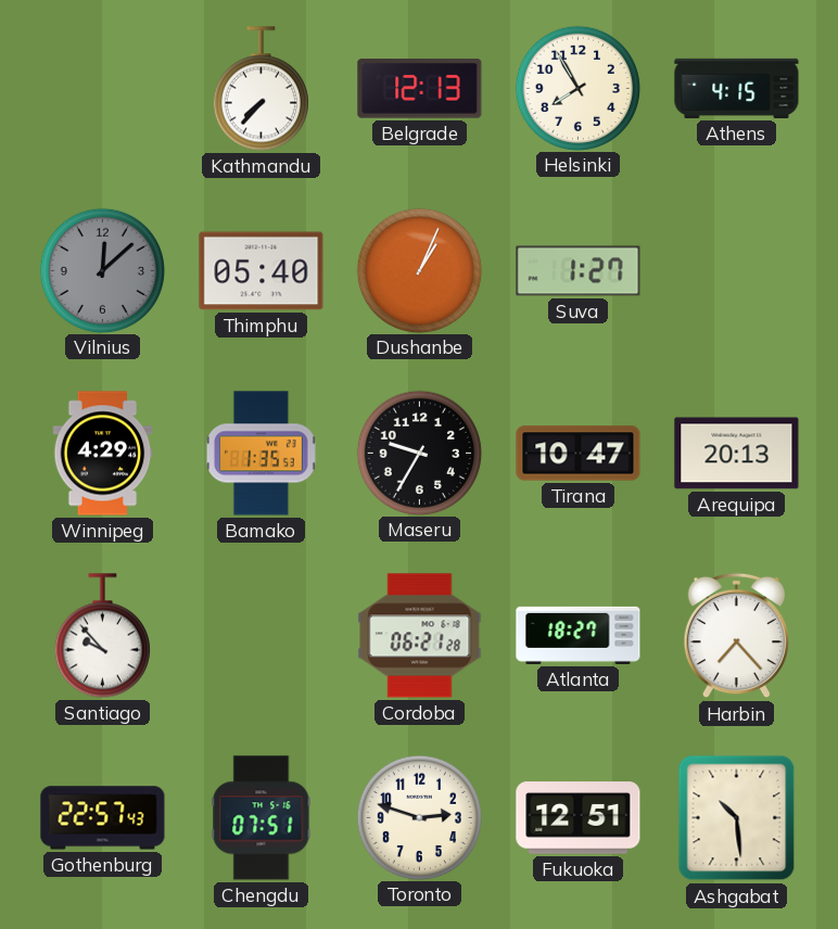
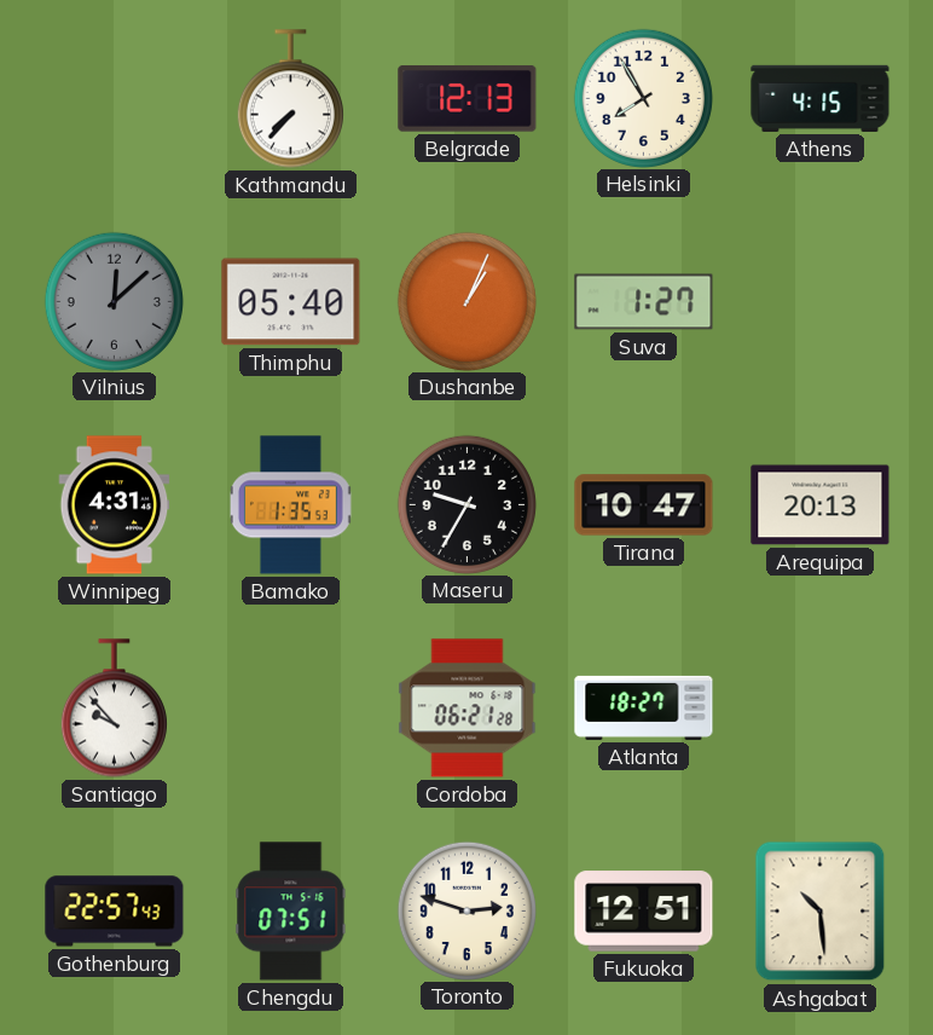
Winnipeg: 4:29 -> 4:31
Harbin: 7:23 -> none
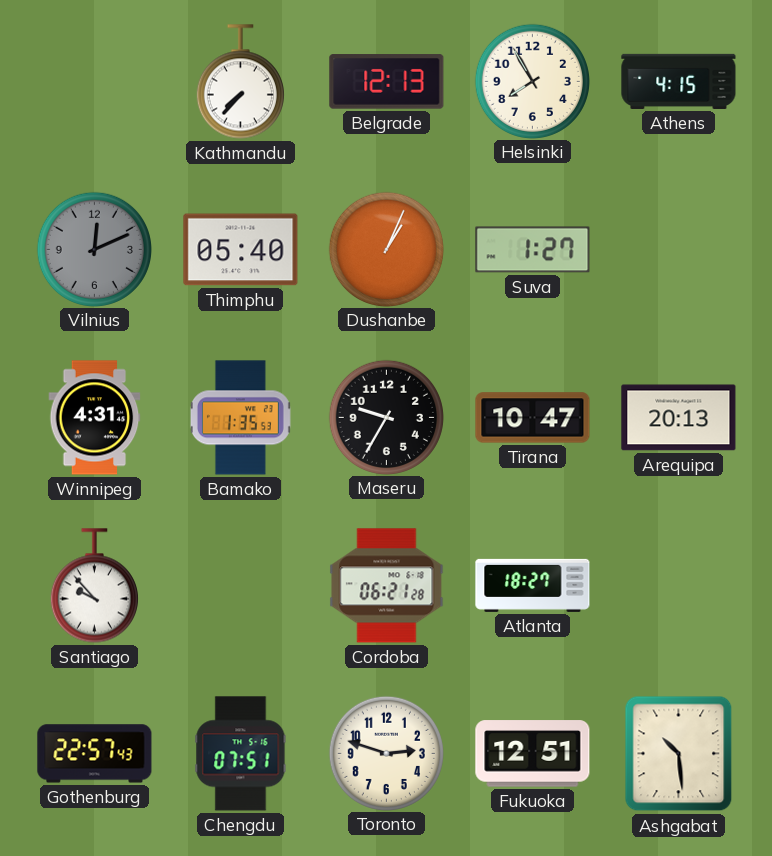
Vilnius: 12:08 -> 12:11
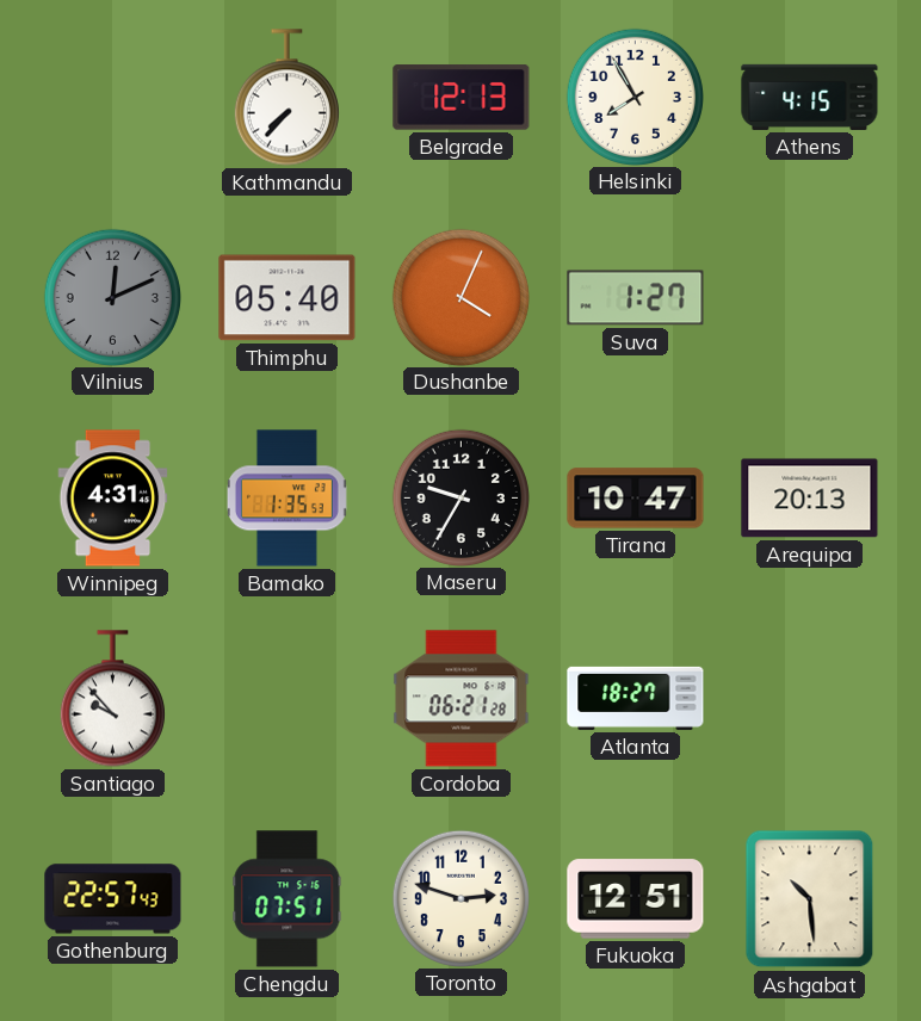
Dushanbe: 1:04 -> 4:04
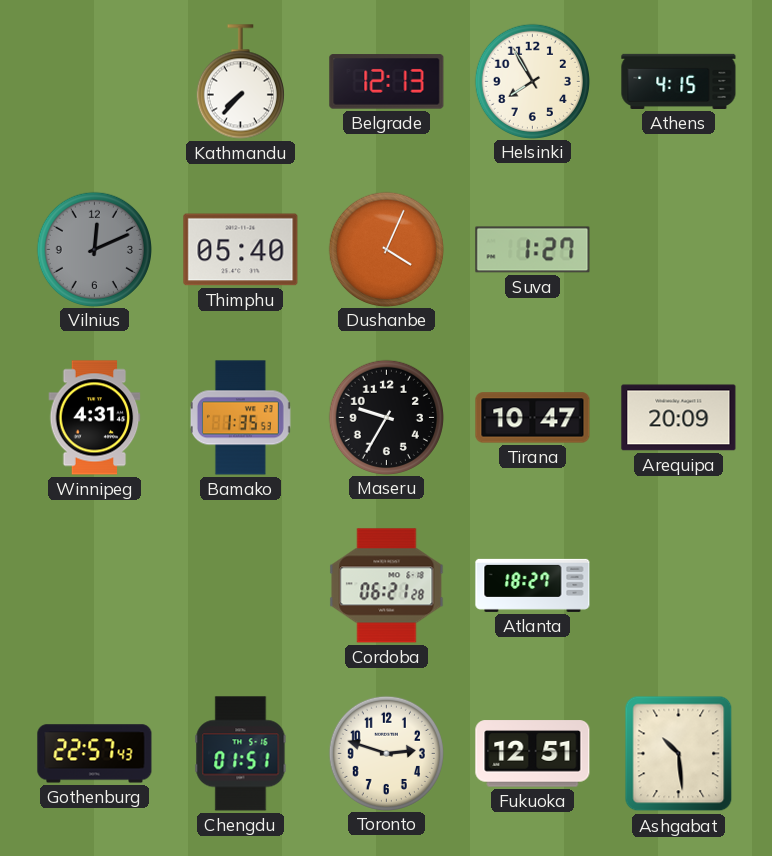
Arequipa: 20:13 -> 20:09
Santiago: 9:53 -> none
Chengdu: 07:51 -> 01:51
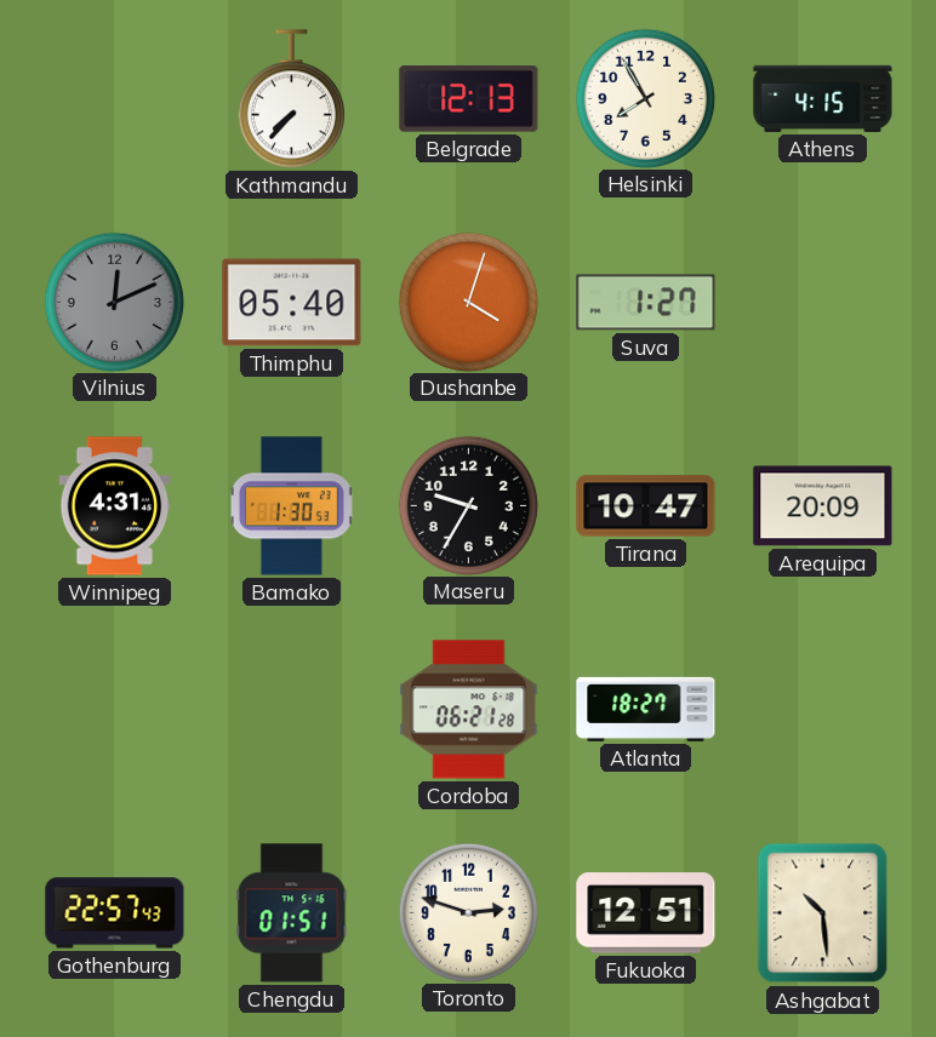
Dushanbe: 4:04 -> 4:03
Bamako: 1:35 -> 1:30
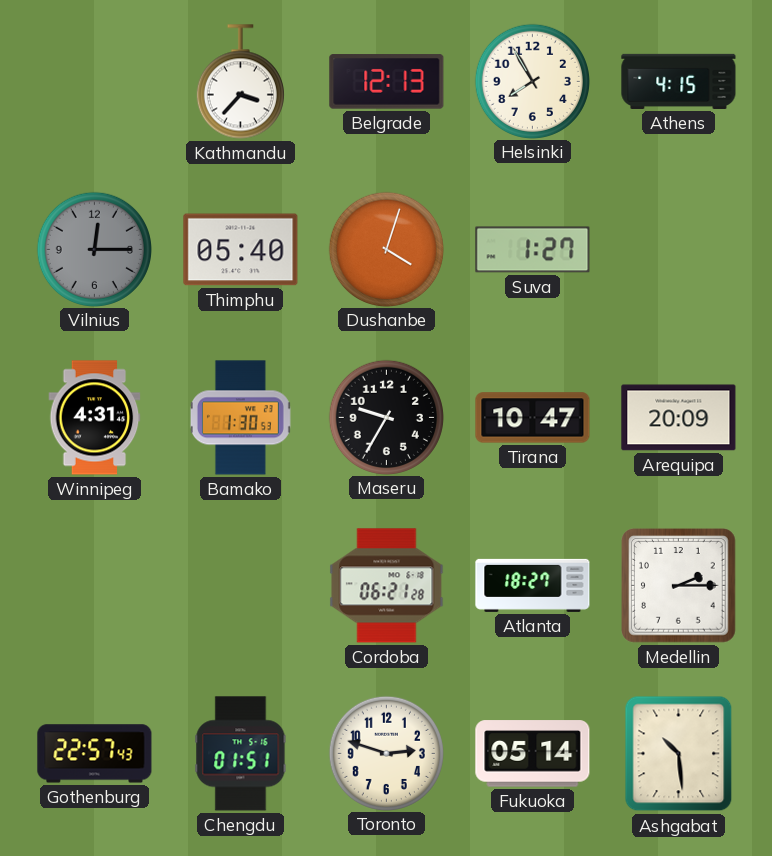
Kathmandu: 7:37 -> 3:37
Vilnius: 12:11 -> 12:15
Medellin: none -> 2:15
Fukuoka: 12:51 -> 05:14
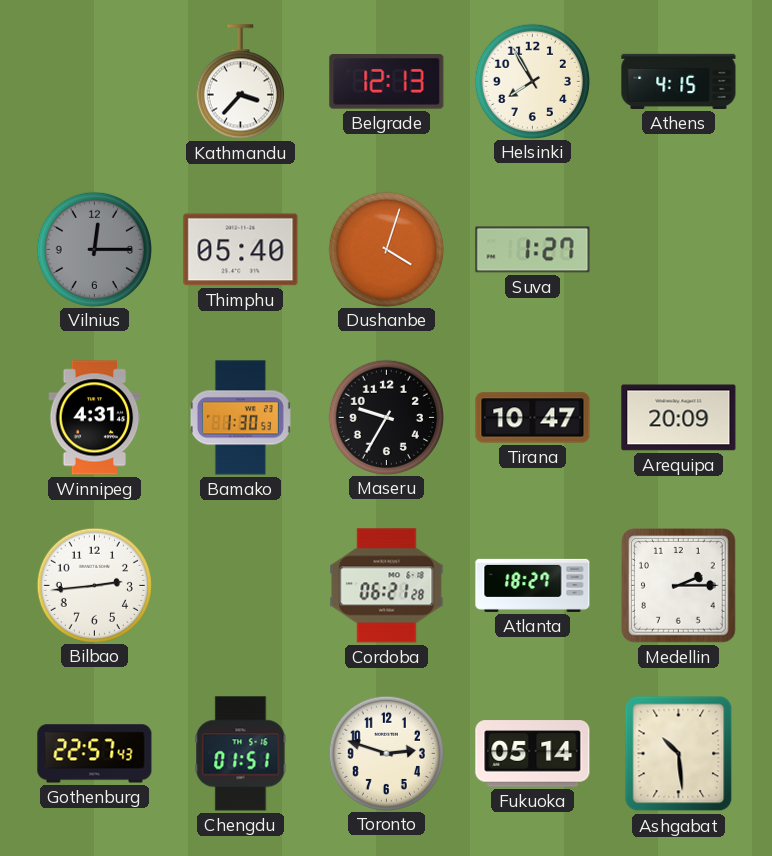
Bilbao: none -> 2:44
